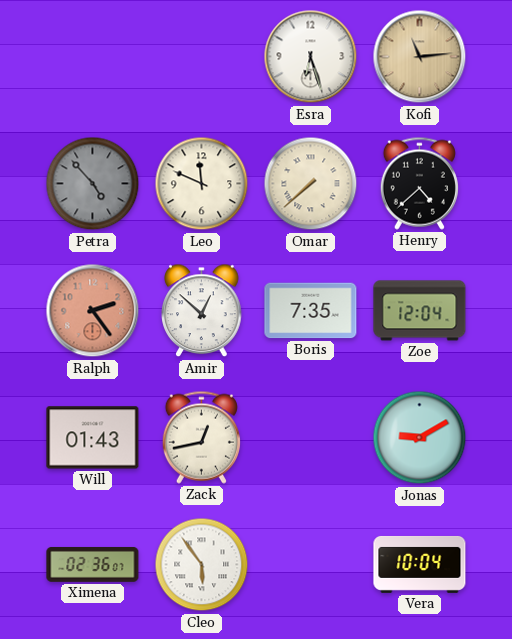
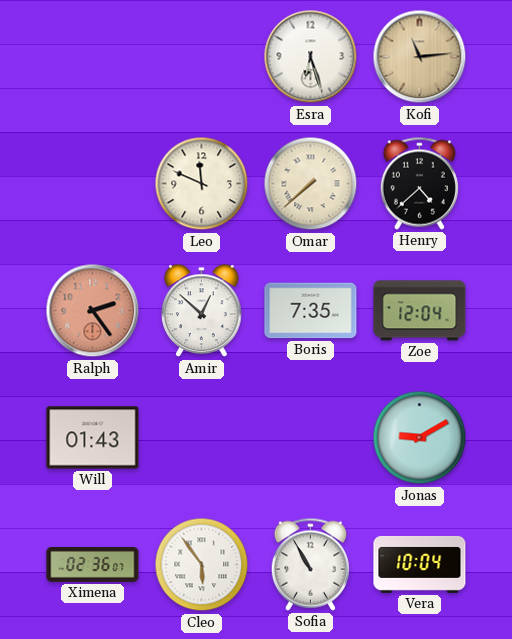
Petra: 4:53 -> none
Zack: 12:43 -> none
Sofia: none -> 10:55
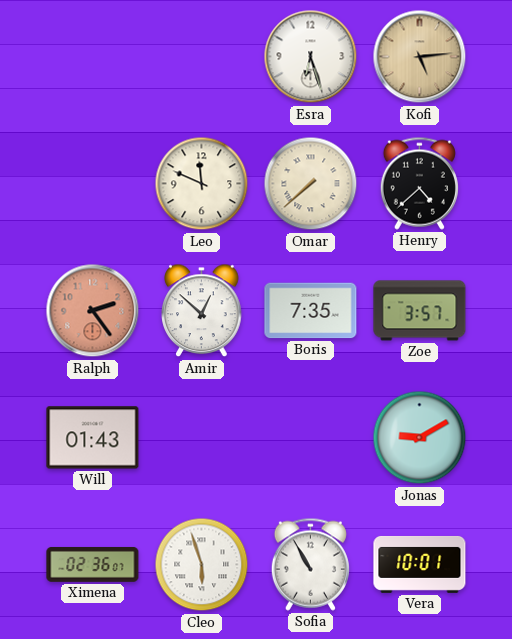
Kofi: 11:14 -> 5:14
Zoe: 12:04 -> 3:57
Cleo: 5:54 -> 5:57
Vera: 10:04 -> 10:01
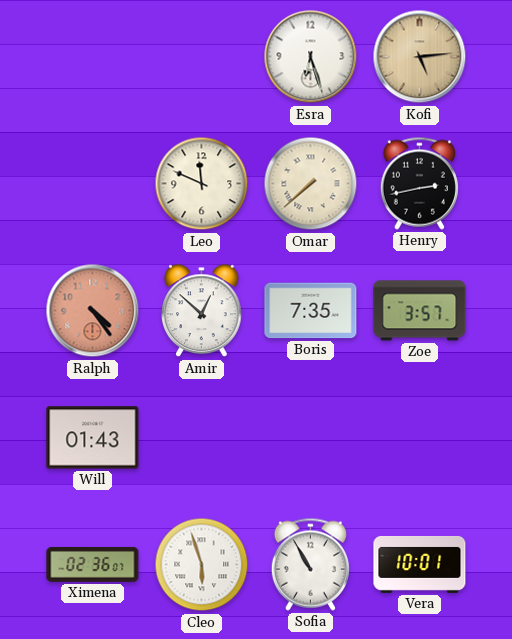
Henry: 4:38 -> 2:43
Ralph: 2:24 -> 4:24
Jonas: 9:10 -> none
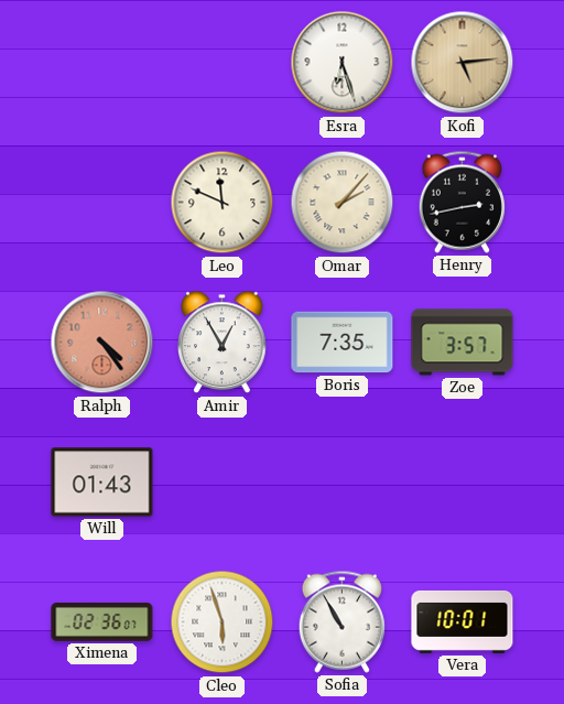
Omar: 7:38 -> 2:07
Amir: 12:52 -> 12:55
